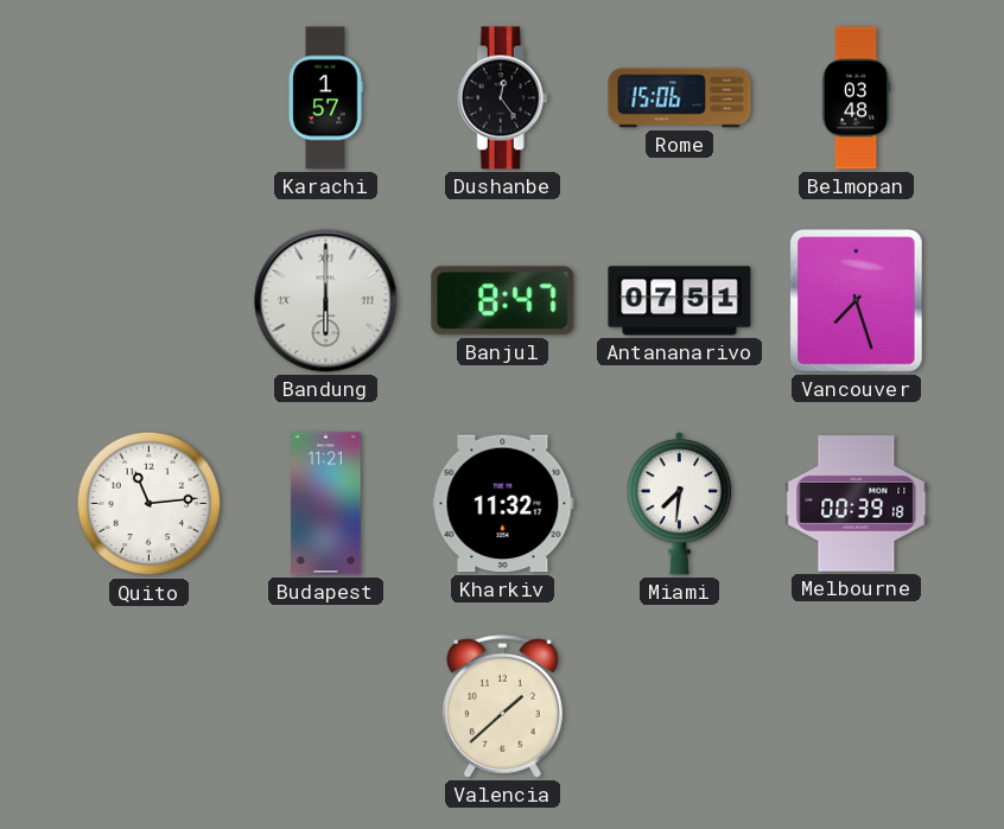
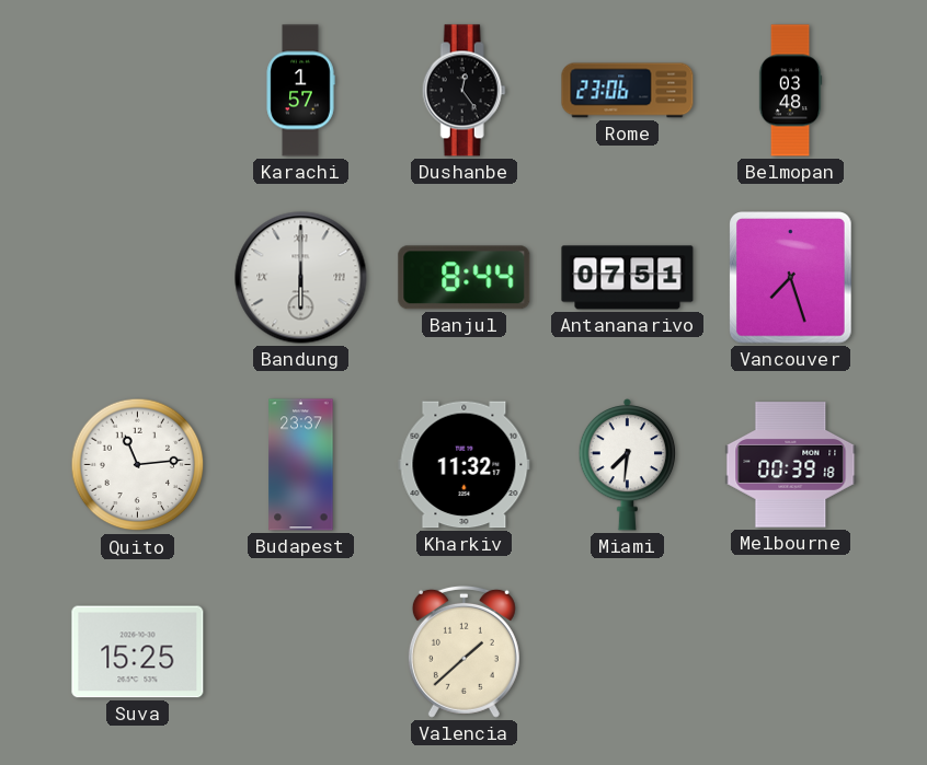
Rome: 15:06 -> 23:06
Banjul: 8:47 -> 8:44
Budapest: 11:21 -> 23:37
Suva: none -> 15:25
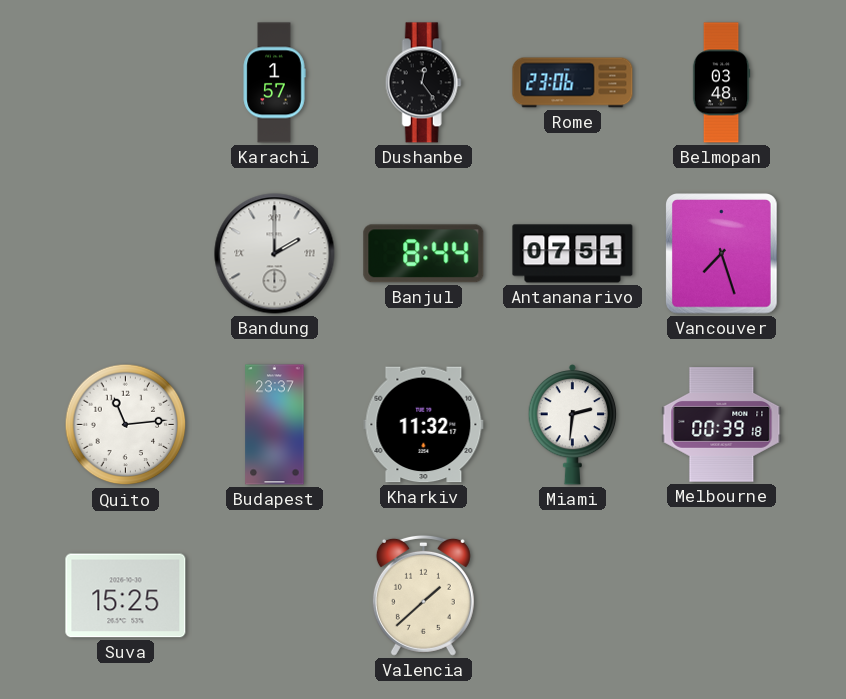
Bandung: 6:00 -> 2:00
Miami: 7:31 -> 2:31
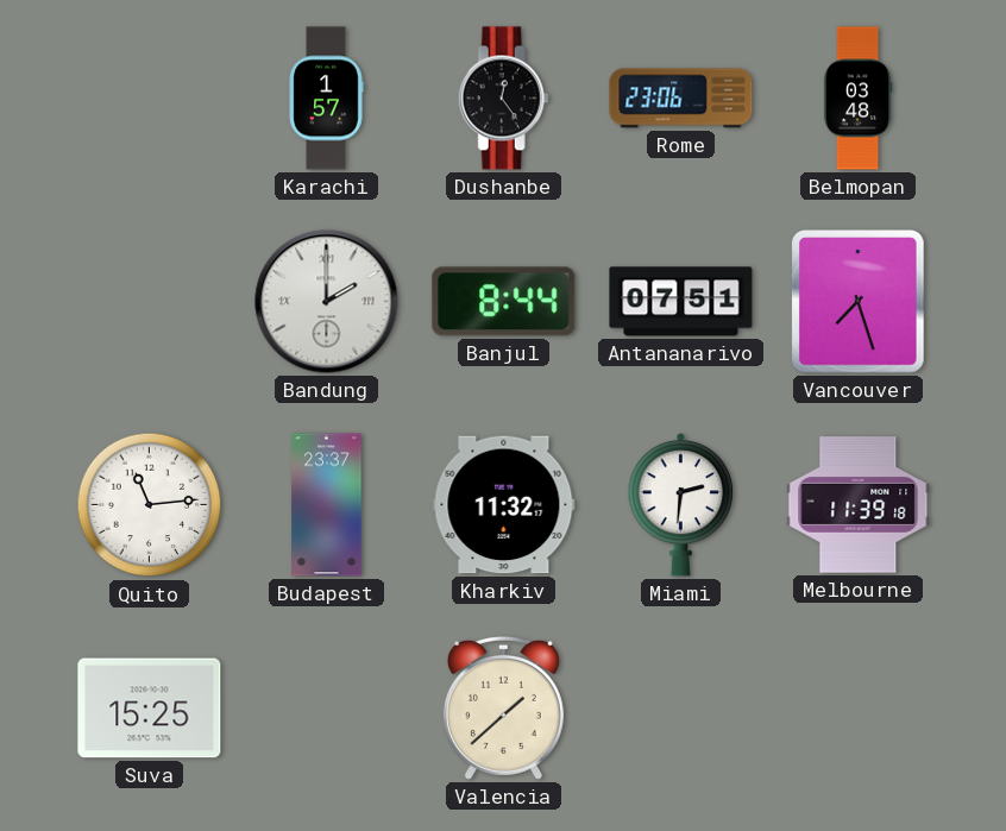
Melbourne: 00:39 -> 11:39
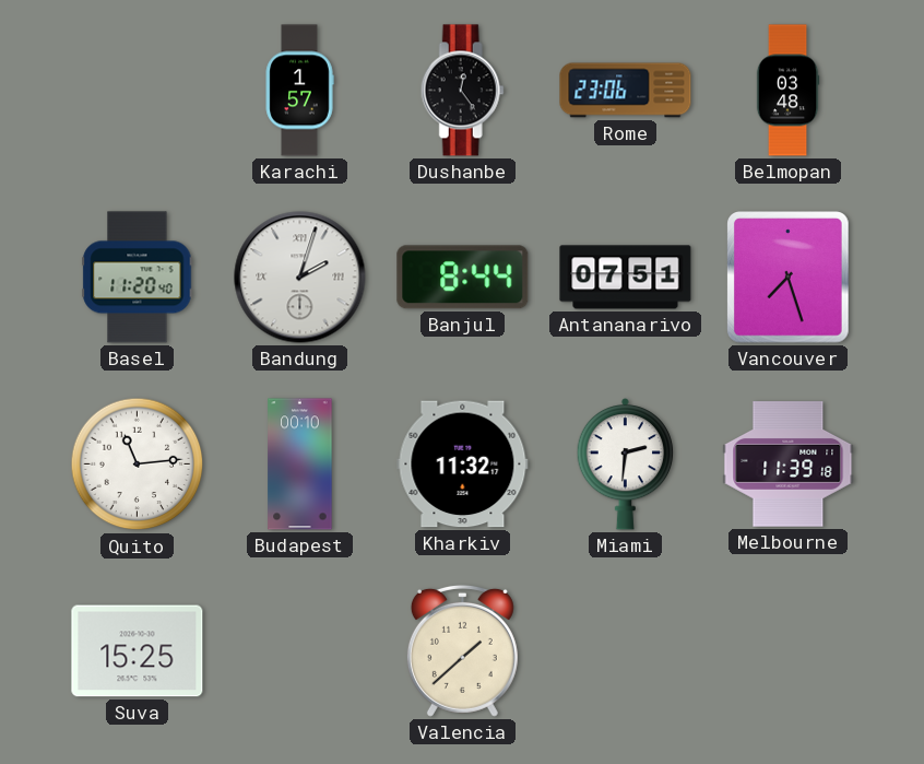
Basel: none -> 11:20
Bandung: 2:00 -> 2:03
Budapest: 23:37 -> 00:10
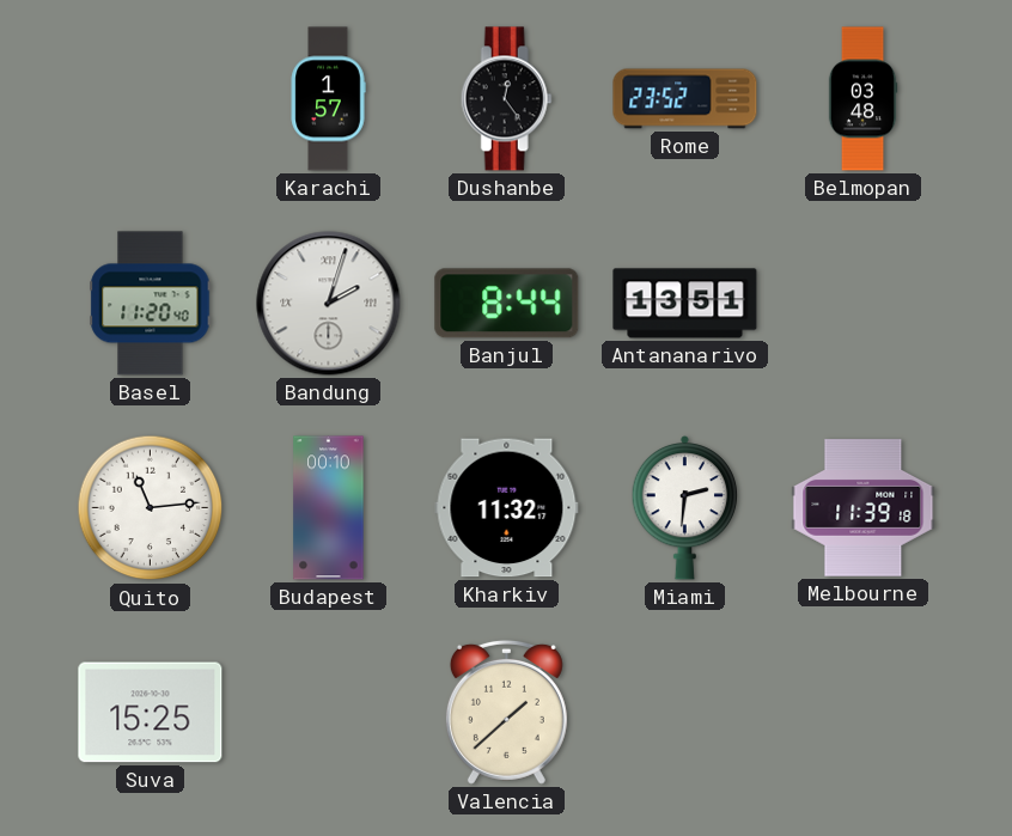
Rome: 23:06 -> 23:52
Antananarivo: 07:51 -> 13:51
Vancouver: 7:27 -> none
